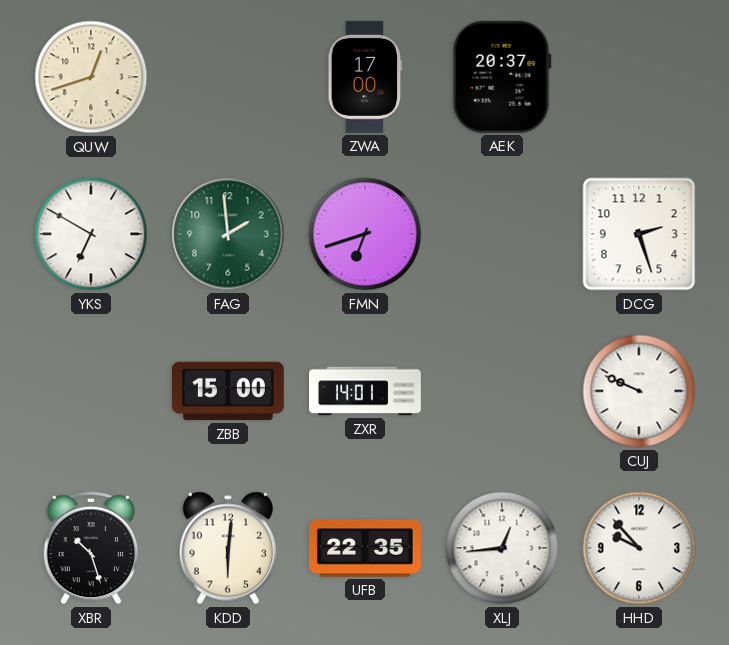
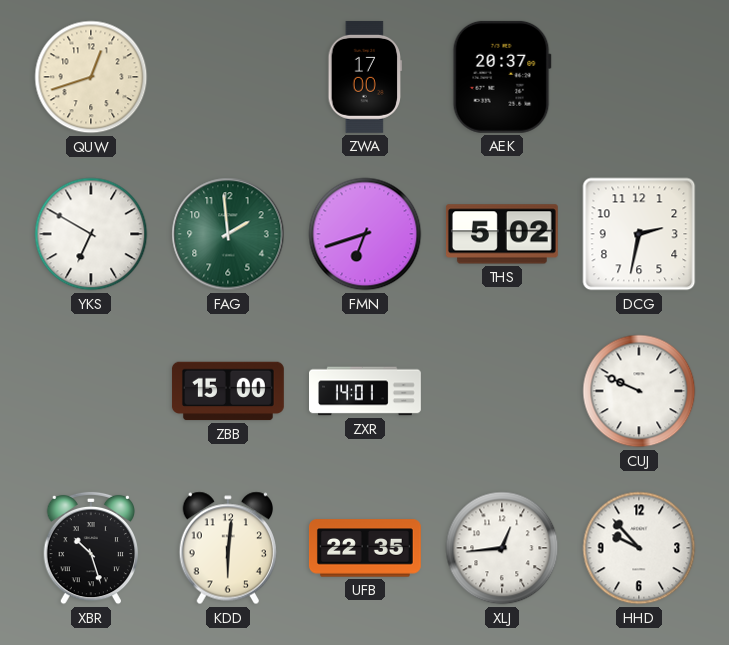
THS: none -> 5:02
DCG: 2:27 -> 2:32
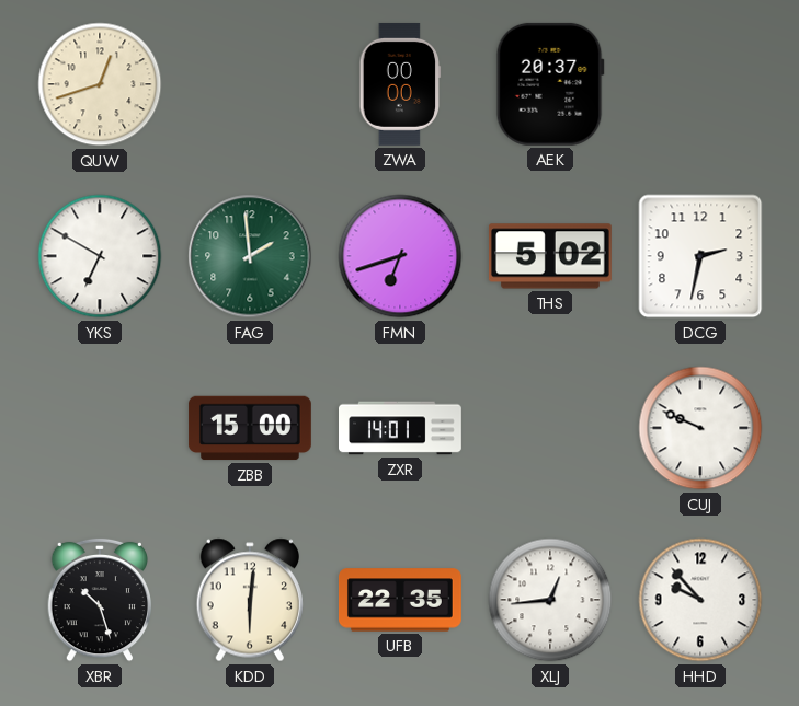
ZWA: 17:00 -> 00:00
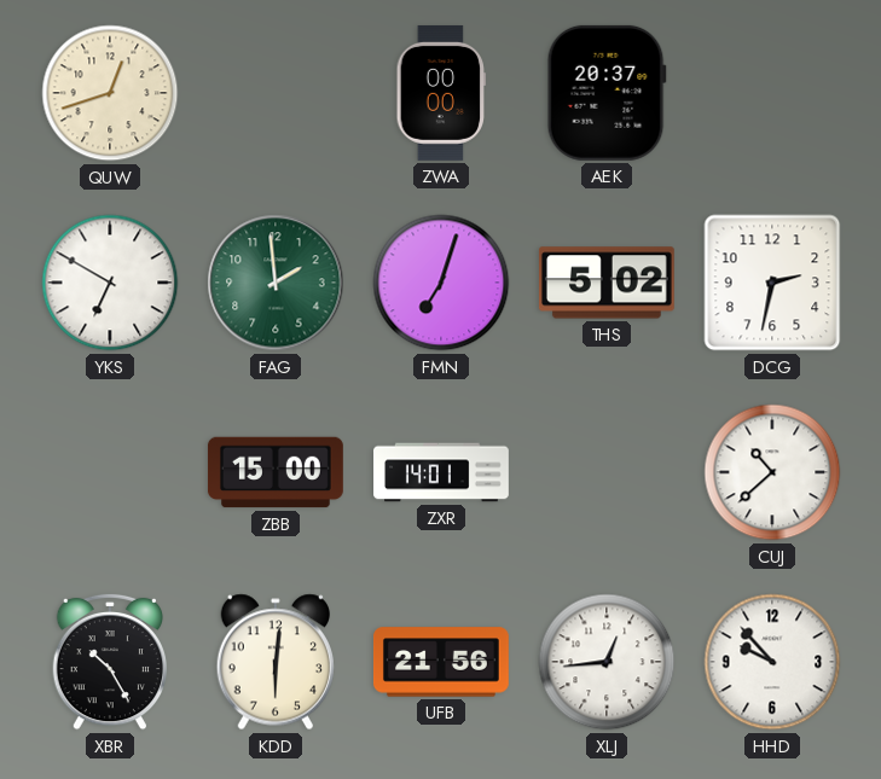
FMN: 6:42 -> 7:03
CUJ: 9:49 -> 10:38
XBR: 10:27 -> 10:25
UFB: 22:35 -> 21:56
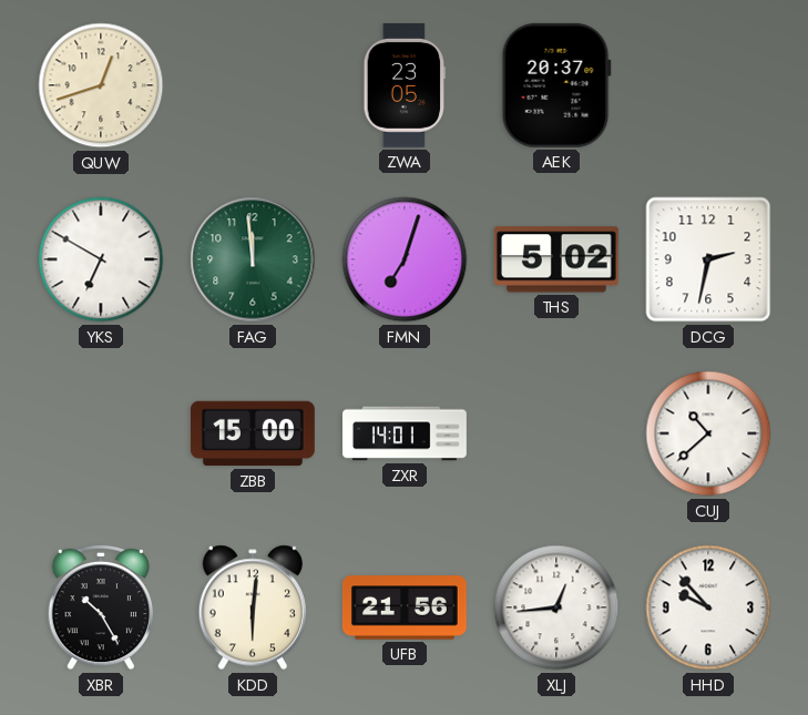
ZWA: 00:00 -> 23:05
FAG: 1:59 -> 11:59
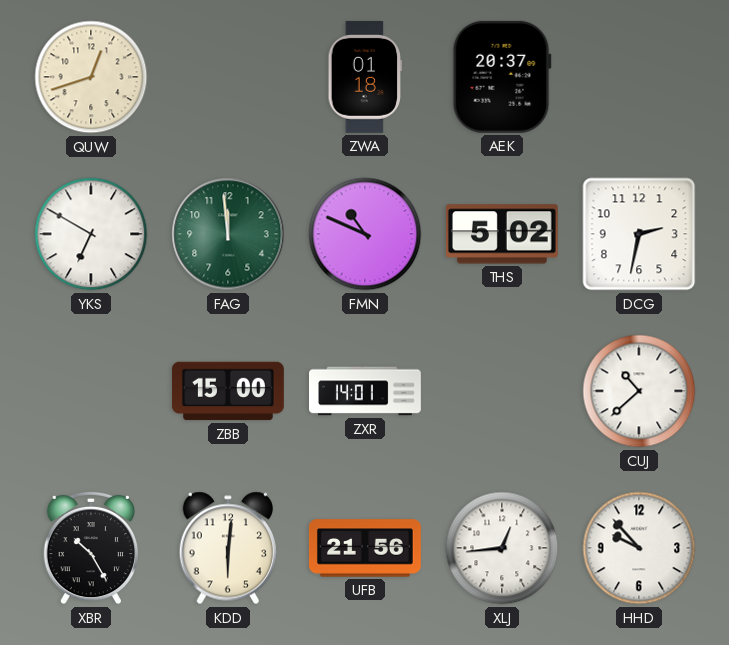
ZWA: 23:05 -> 01:18
FMN: 7:03 -> 10:49
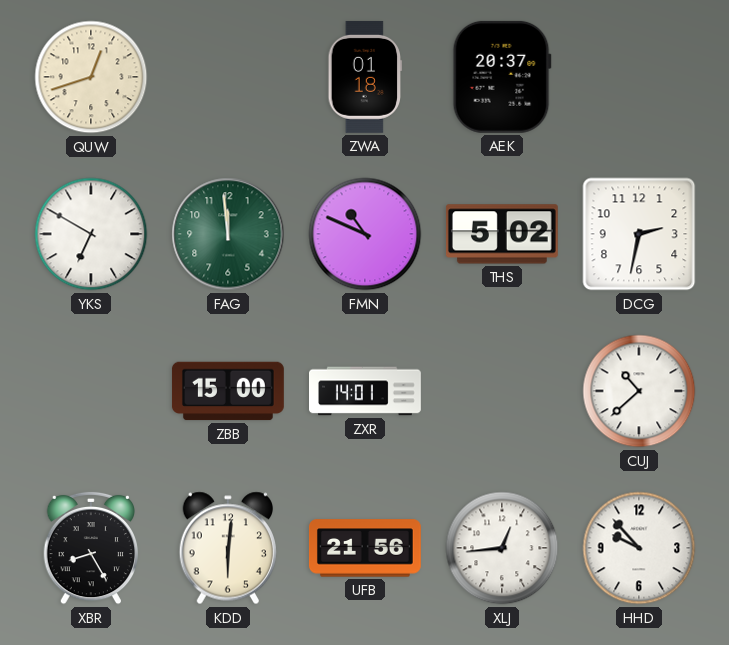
XBR: 10:25 -> 8:25
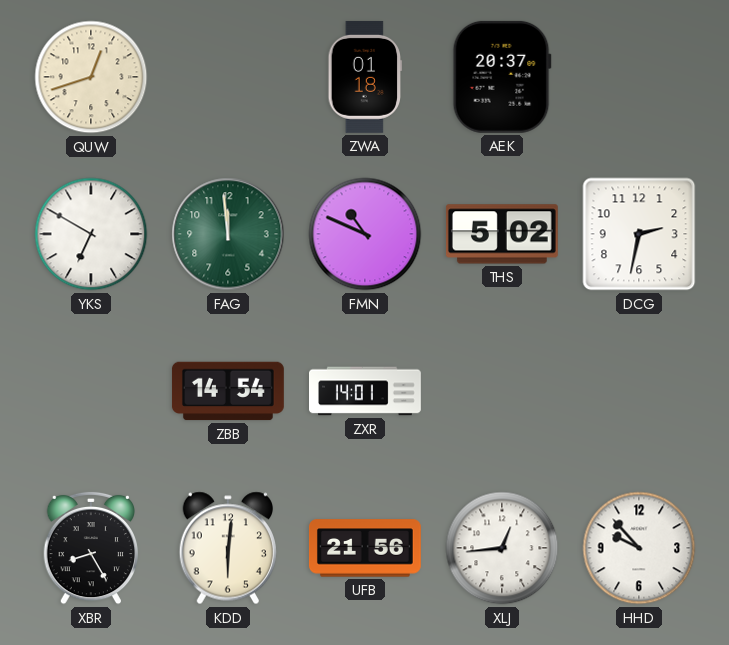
ZBB: 15:00 -> 14:54
CUJ: 10:38 -> none
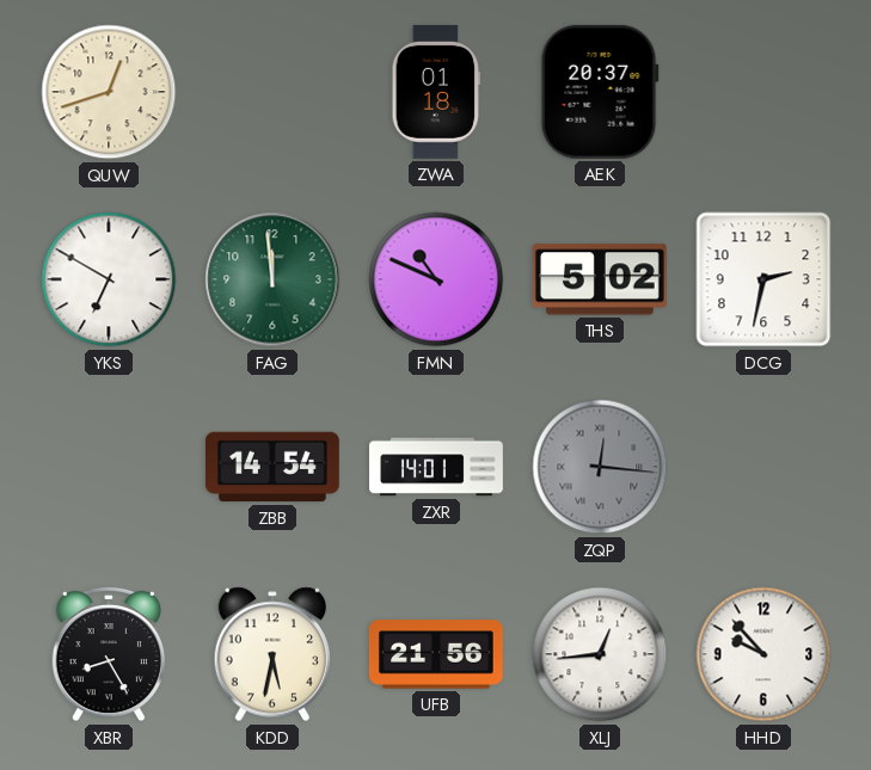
ZQP: none -> 12:16
KDD: 6:01 -> 5:32
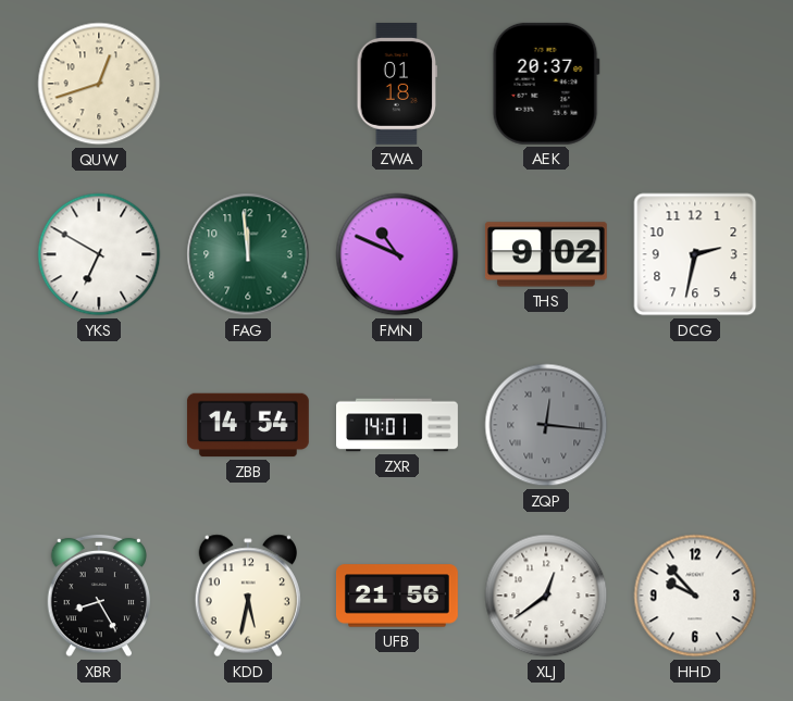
THS: 5:02 -> 9:02
XLJ: 12:44 -> 12:39
